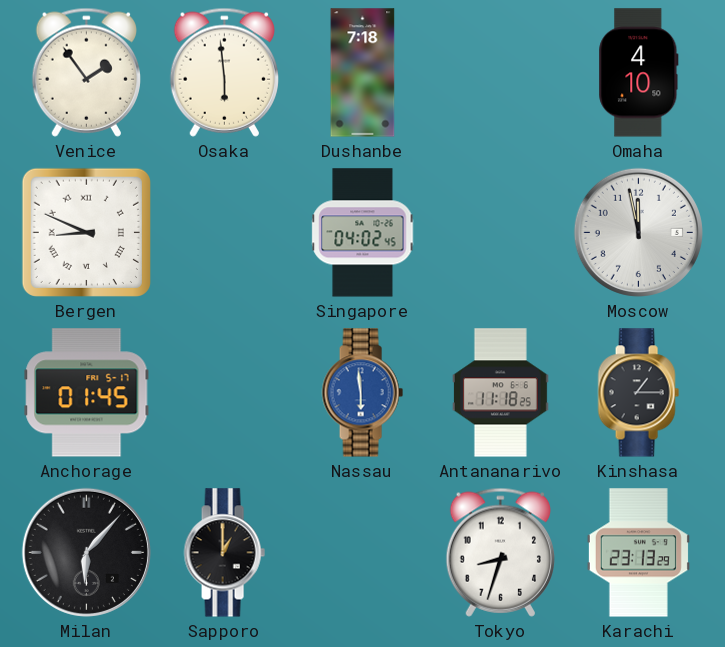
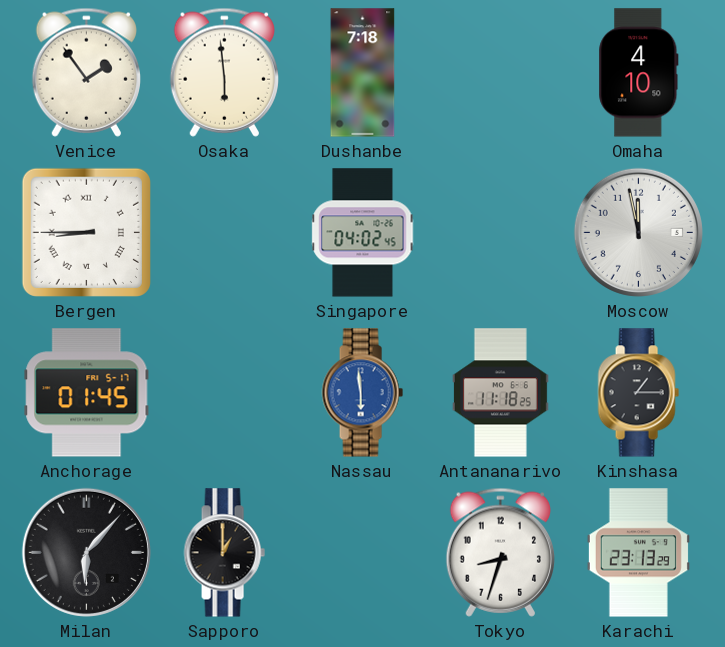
Bergen: 8:49 -> 8:45
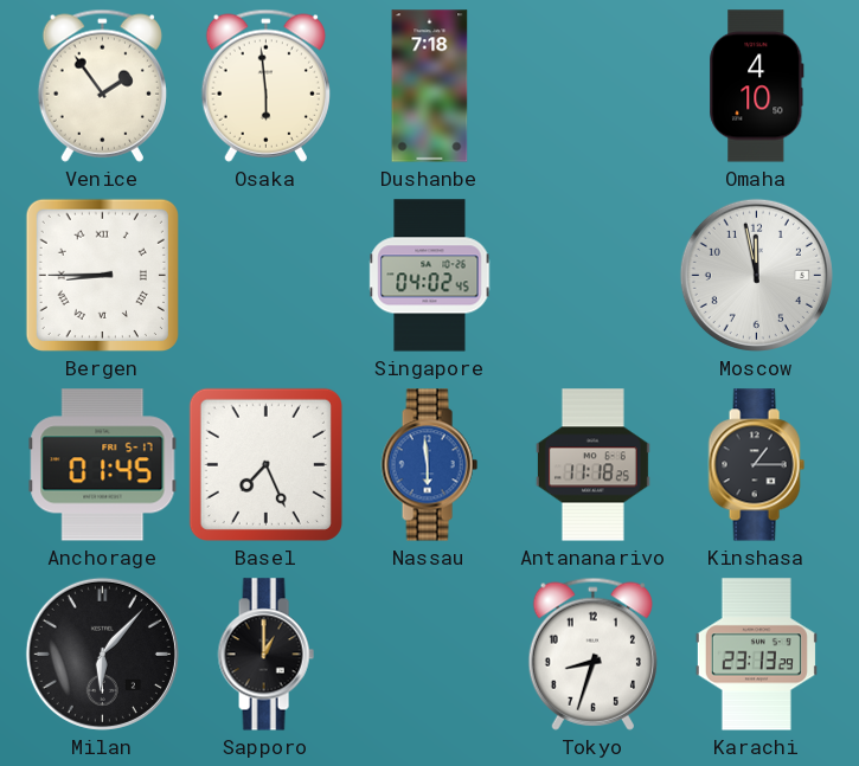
Basel: none -> 7:26
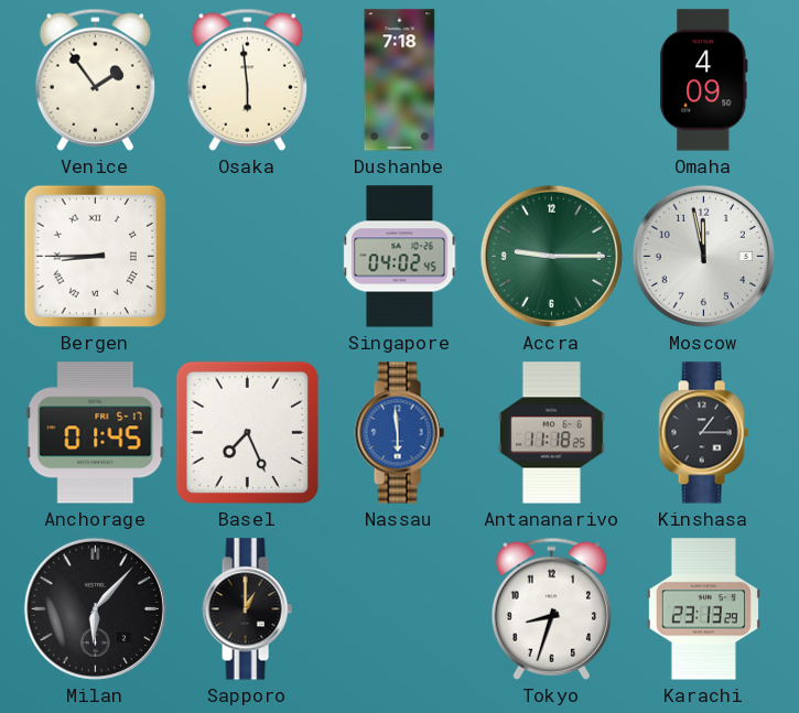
Omaha: 4:10 -> 4:09
Accra: none -> 9:15
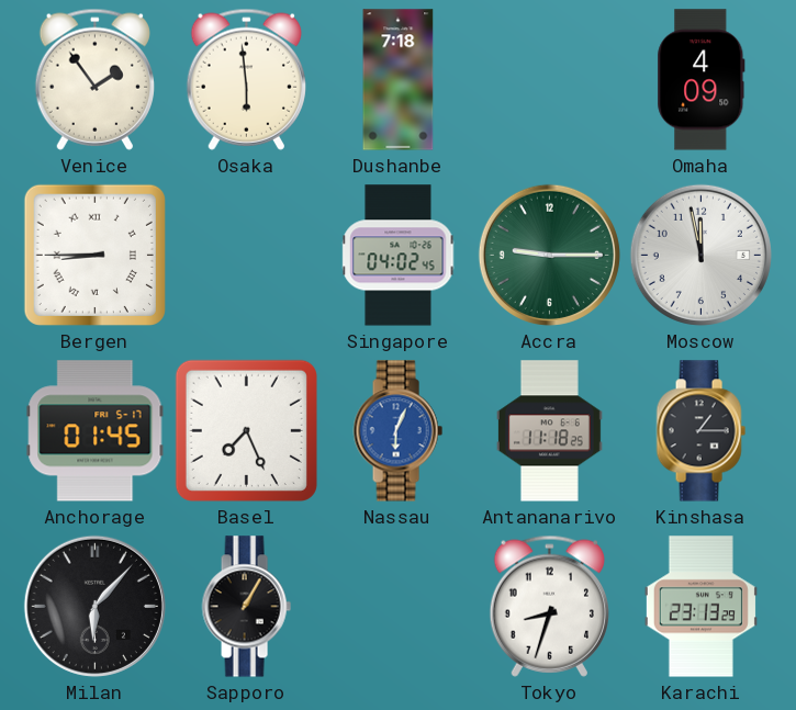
Nassau: 5:59 -> 6:04
Sapporo: 1:00 -> 1:05
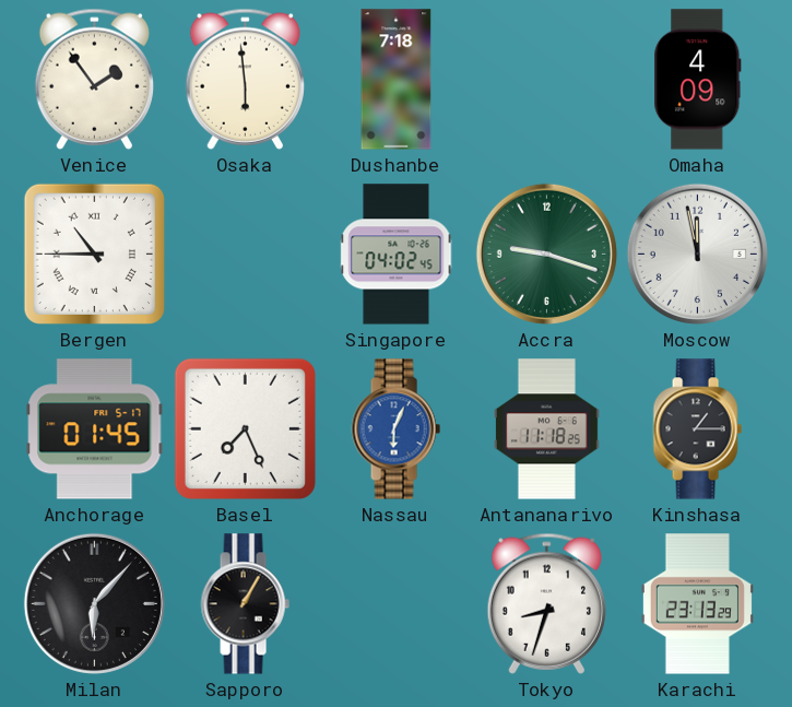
Bergen: 8:45 -> 10:45
Accra: 9:15 -> 9:18
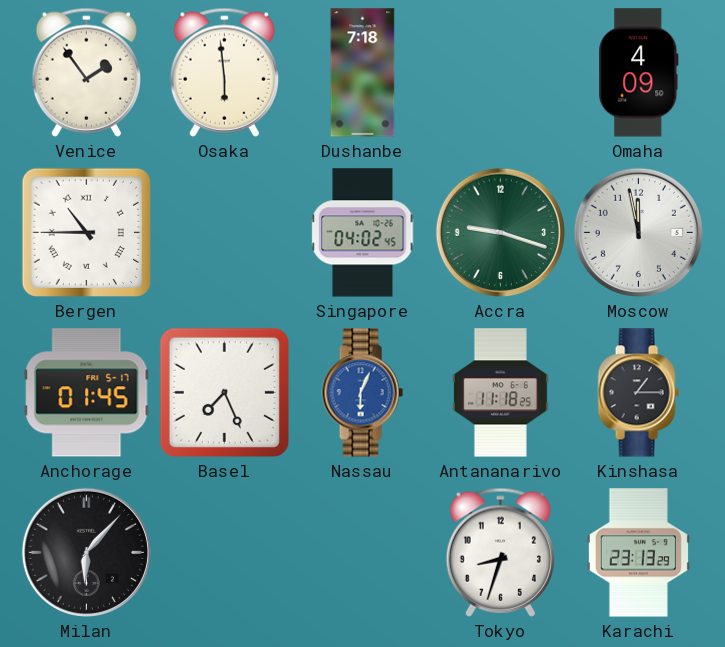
Sapporo: 1:05 -> none
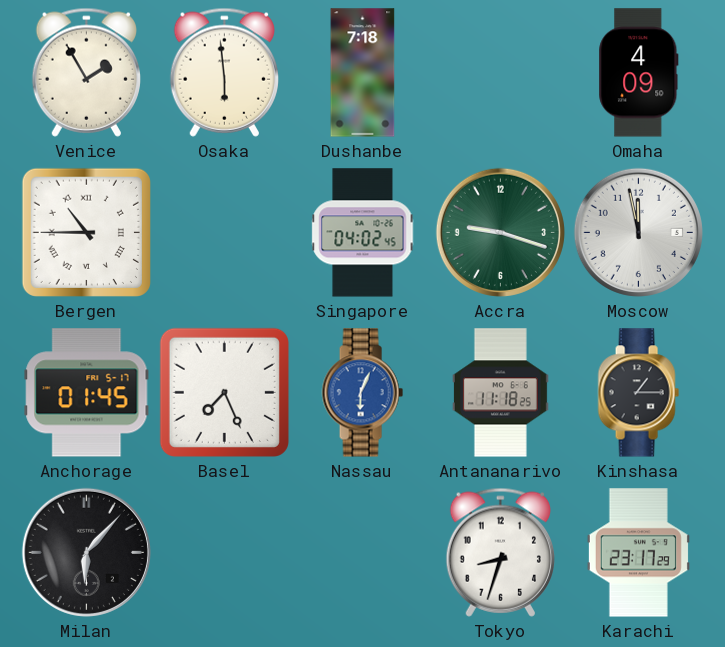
Venice: 1:54 -> 1:55
Karachi: 23:13 -> 23:17
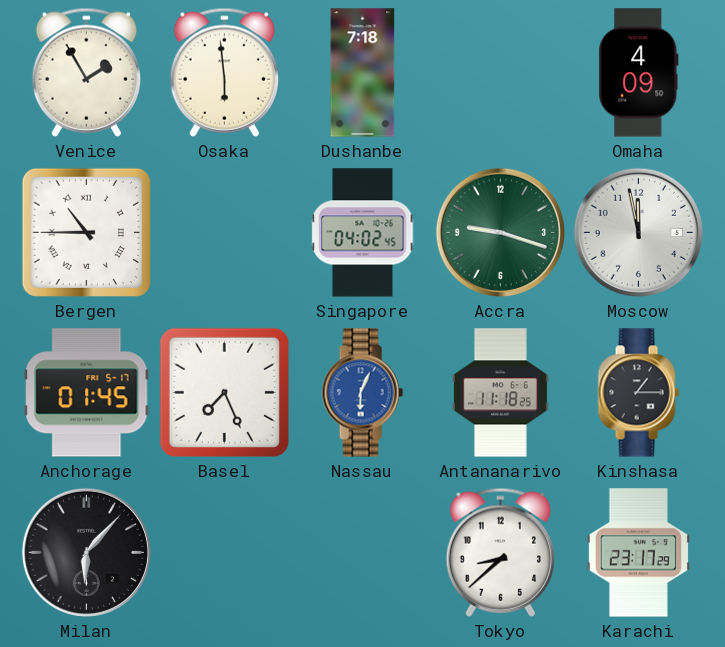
Tokyo: 8:33 -> 8:38
